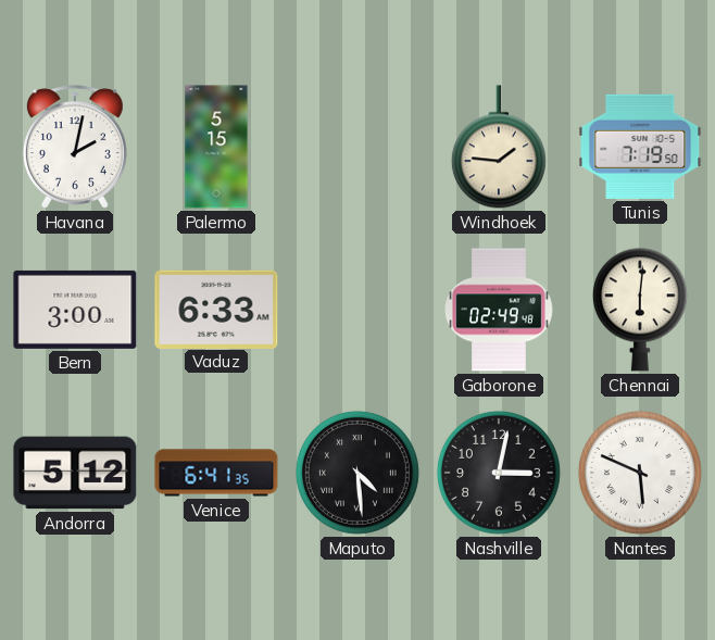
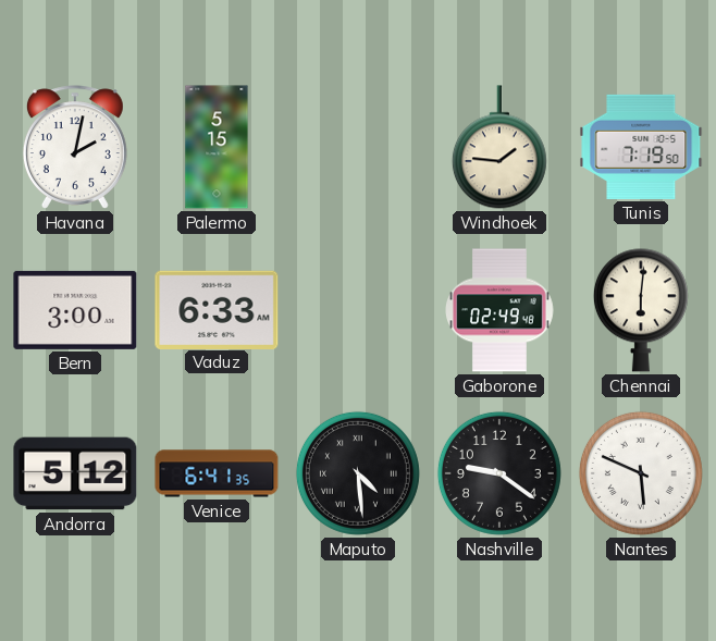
Nashville: 3:02 -> 9:21
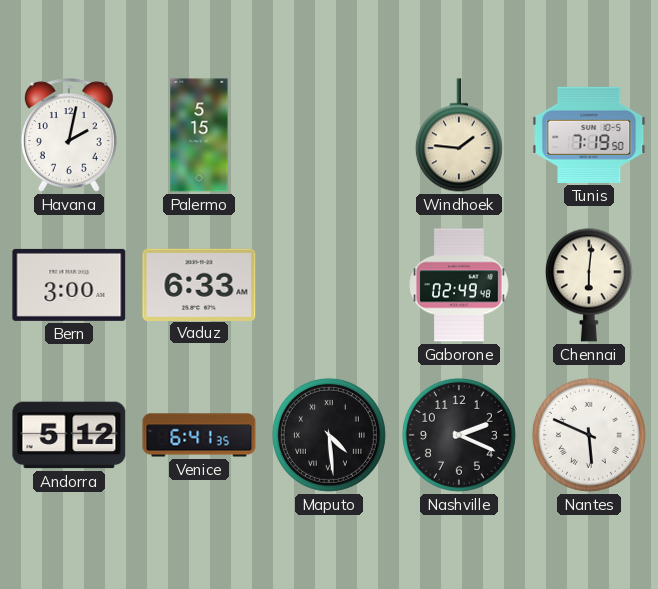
Nashville: 9:21 -> 2:19
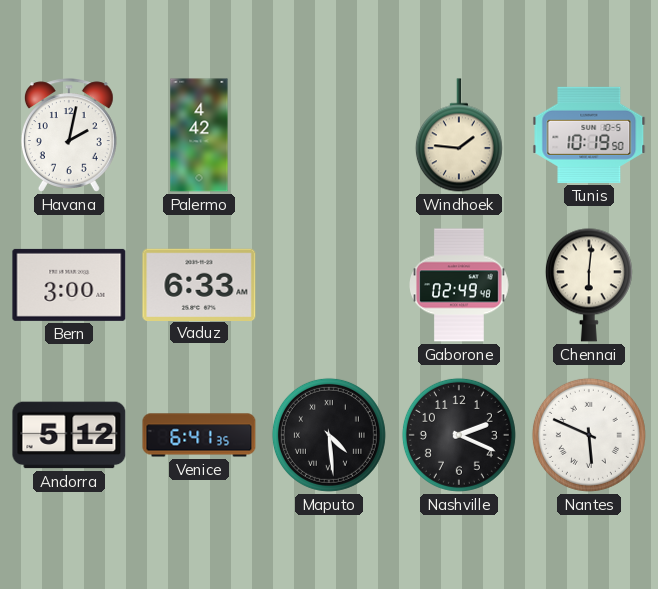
Palermo: 5:15 -> 4:42
Tunis: 7:19 -> 10:19
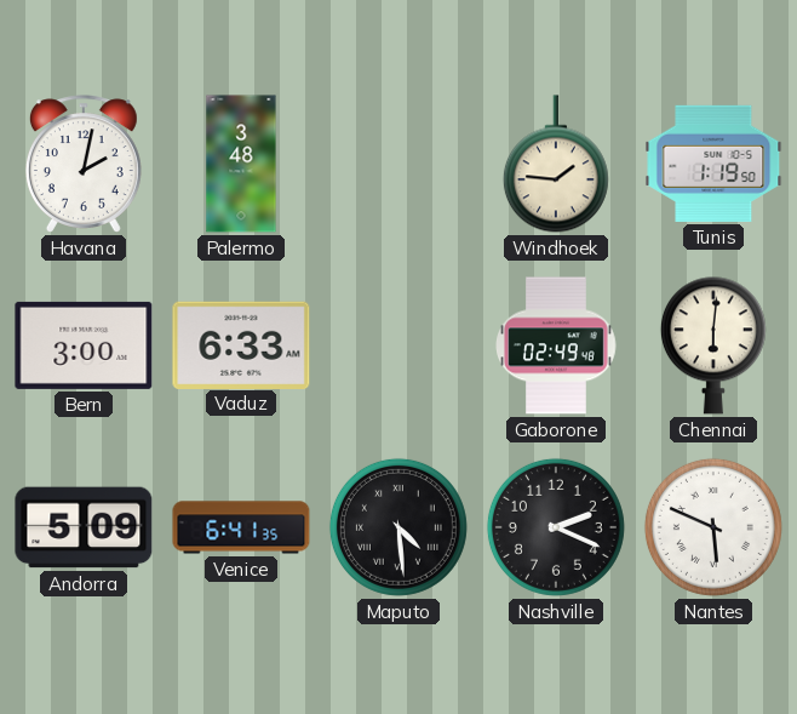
Palermo: 4:42 -> 3:48
Tunis: 10:19 -> 1:19
Andorra: 5:12 -> 5:09
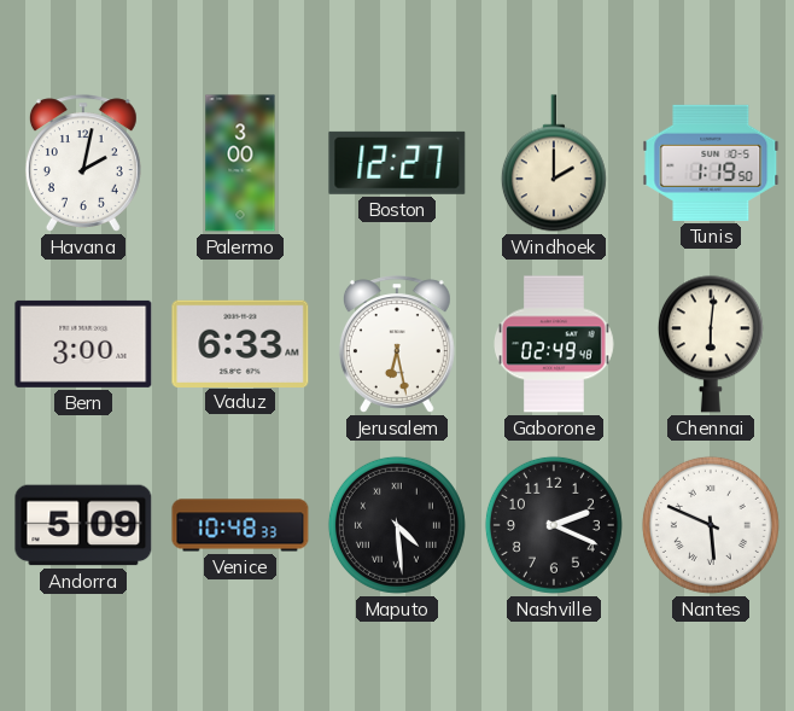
Palermo: 3:48 -> 3:00
Boston: none -> 12:27
Windhoek: 1:46 -> 2:00
Jerusalem: none -> 6:28
Venice: 6:41 -> 10:48
